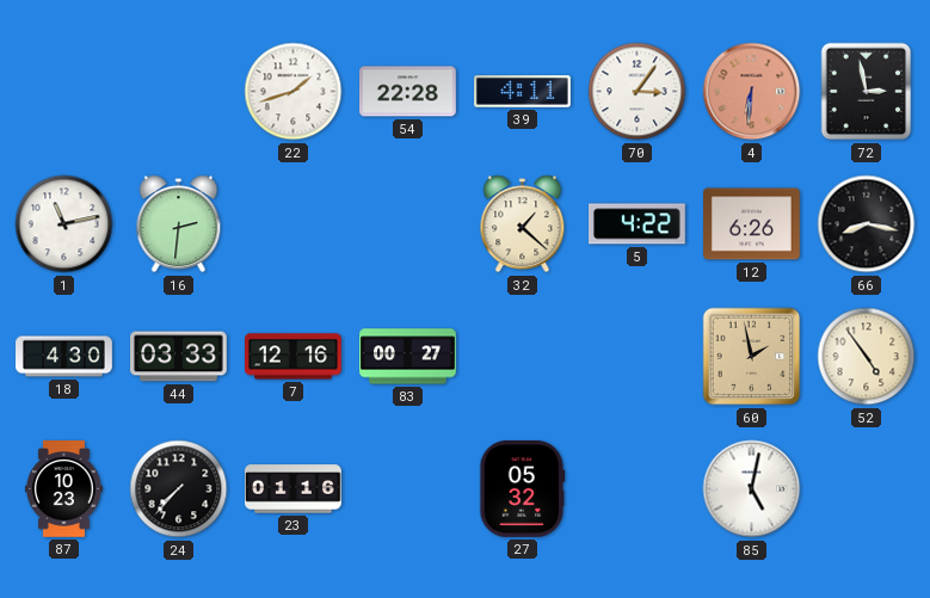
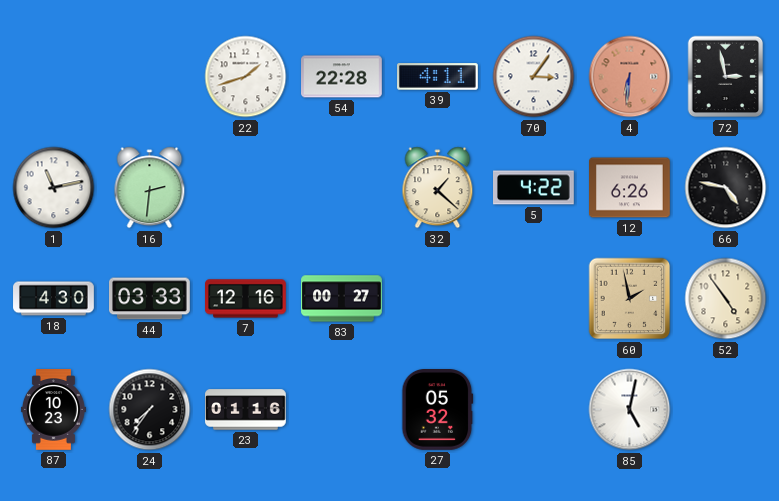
66: 8:17 -> 4:47
24: 7:37 -> 7:36
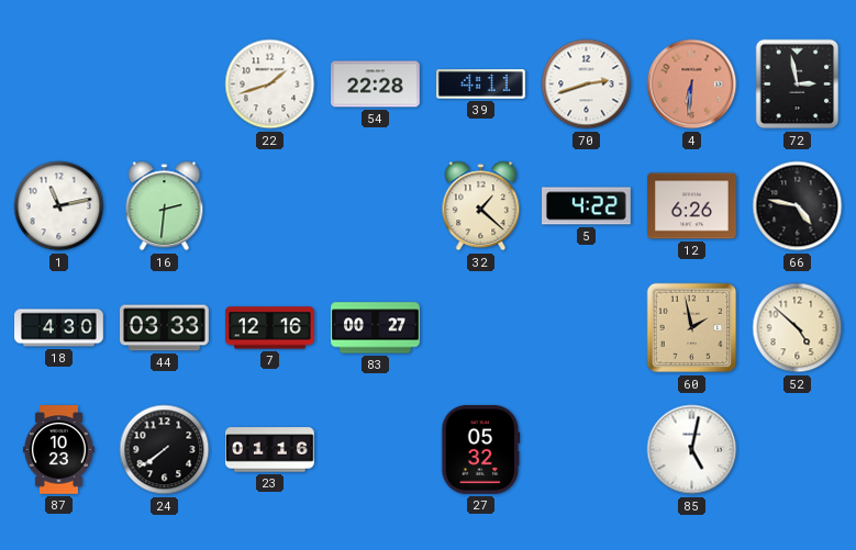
70: 3:06 -> 2:42
52: 4:54 -> 4:52
24: 7:36 -> 7:39
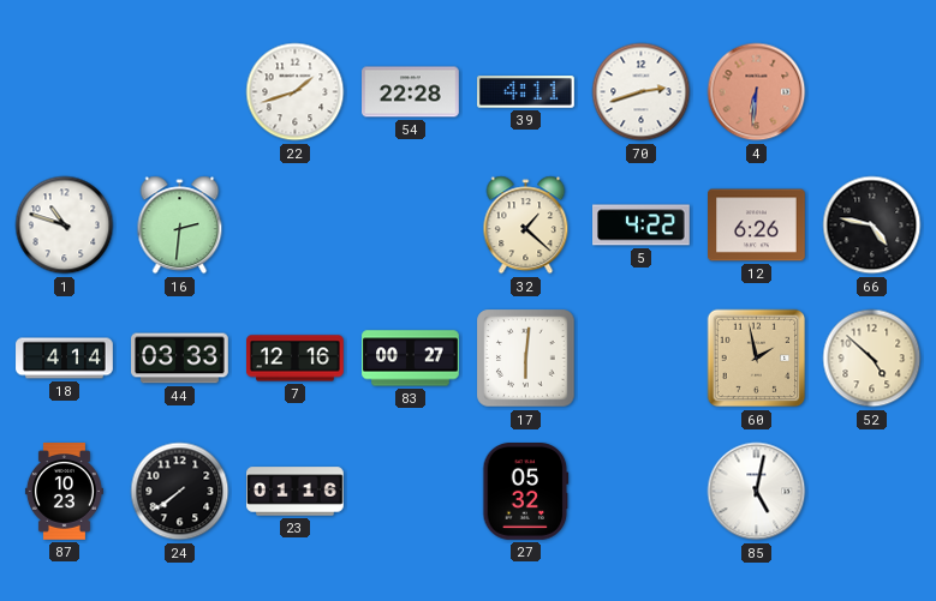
72: 2:58 -> none
1: 11:13 -> 10:48
18: 4:30 -> 4:14
17: none -> 6:01
